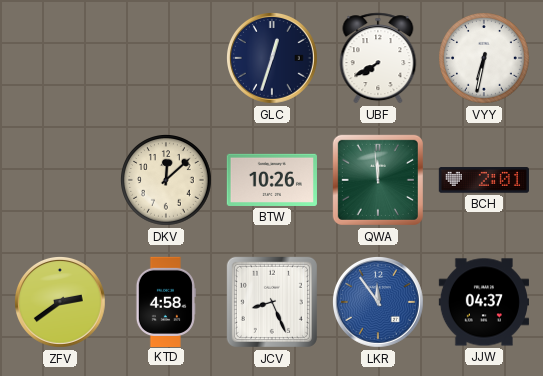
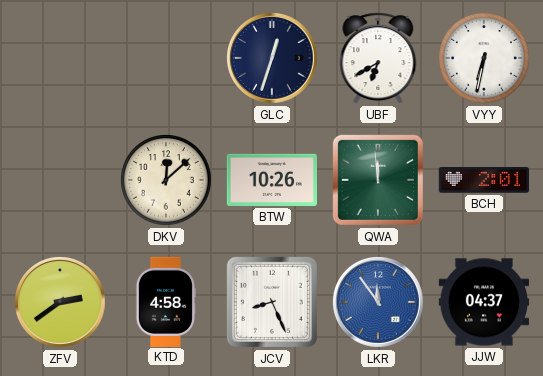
UBF: 7:40 -> 6:40
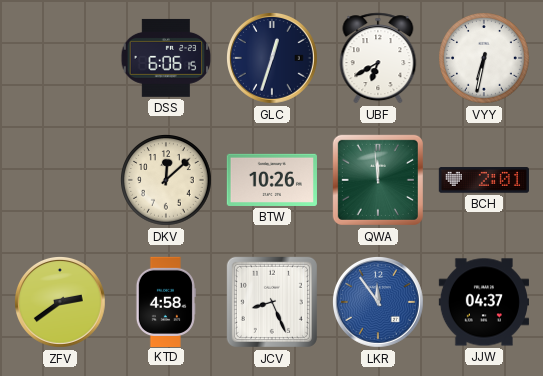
DSS: none -> 6:06
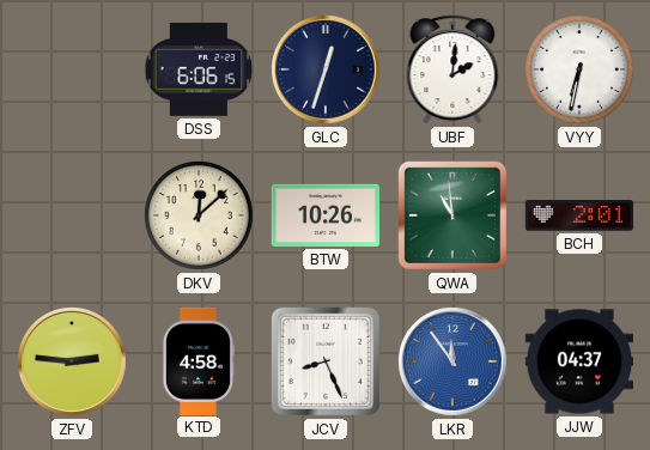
UBF: 6:40 -> 2:01
QWA: 11:59 -> 10:59
ZFV: 2:39 -> 2:46
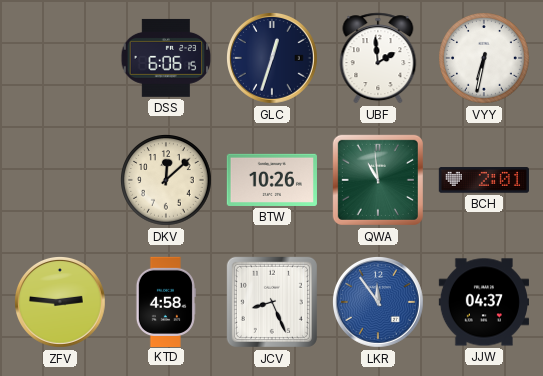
UBF: 2:01 -> 1:59
